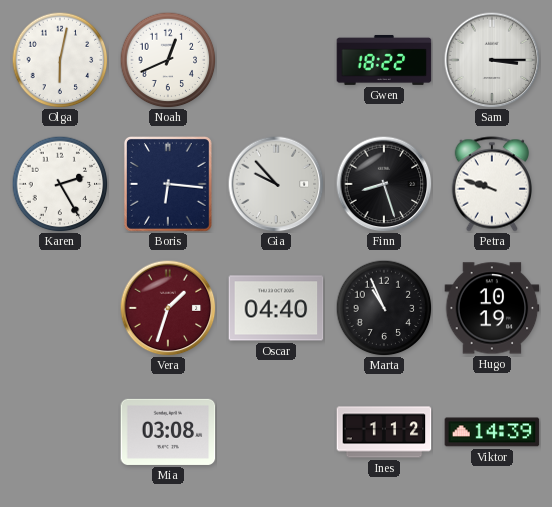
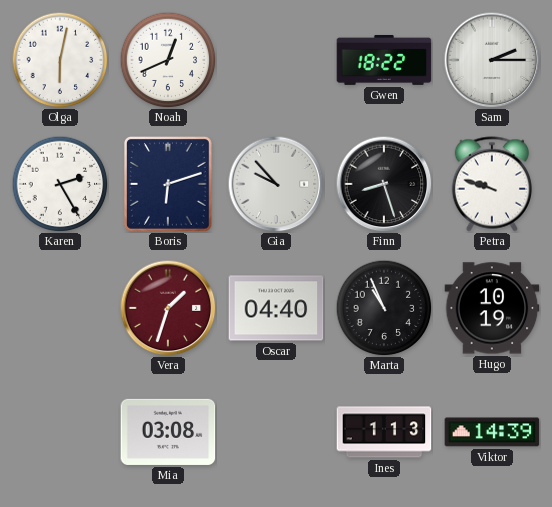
Sam: 3:15 -> 2:15
Boris: 6:16 -> 6:12
Ines: 1:12 -> 1:13
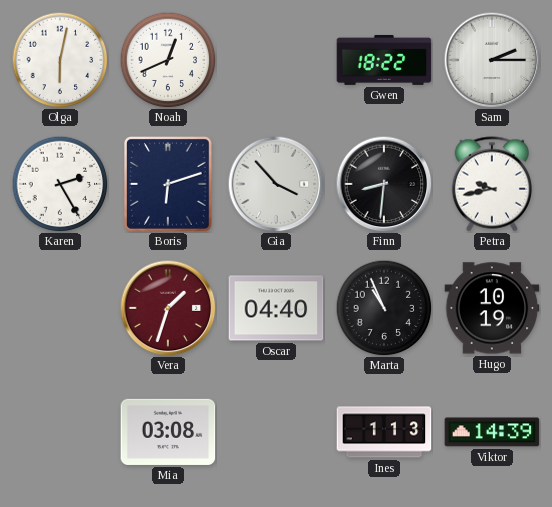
Gia: 9:53 -> 3:53
Finn: 8:27 -> 8:31
Petra: 9:48 -> 9:43
